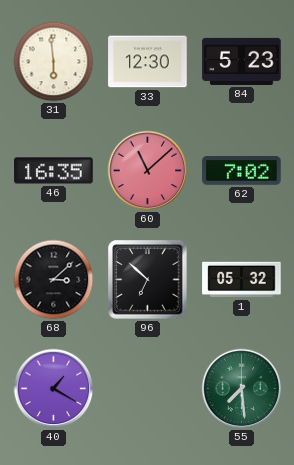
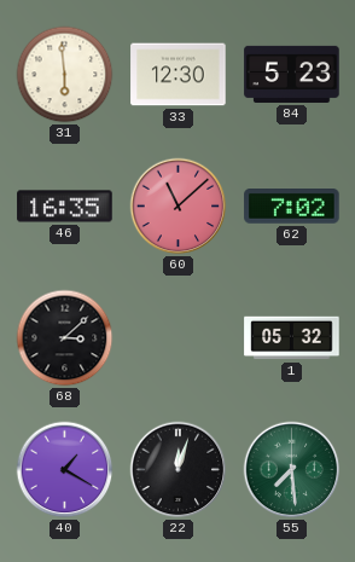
96: 6:52 -> none
22: none -> 12:03
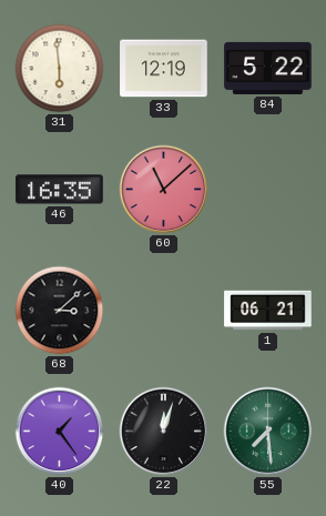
33: 12:30 -> 12:19
84: 5:23 -> 5:22
62: 7:02 -> none
1: 05:32 -> 06:21
40: 1:20 -> 1:24
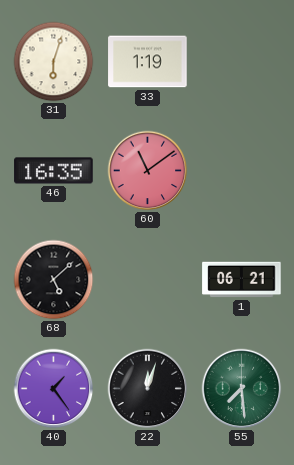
31: 5:59 -> 6:03
33: 12:19 -> 1:19
84: 5:22 -> none
60: 11:08 -> 11:09
68: 3:08 -> 5:08
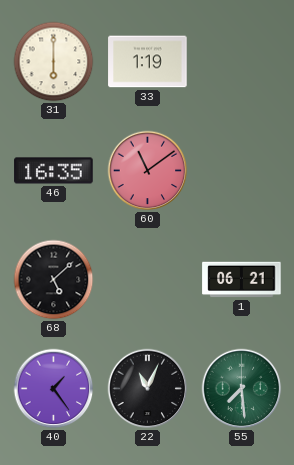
31: 6:03 -> 6:00
22: 12:03 -> 11:04
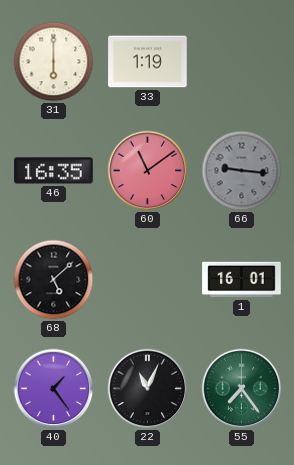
66: none -> 9:16
1: 06:21 -> 16:01
55: 7:29 -> 7:24
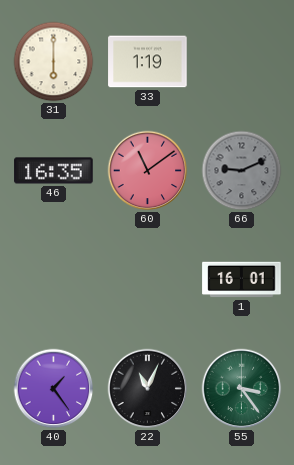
66: 9:16 -> 9:11
68: 5:08 -> none
55: 7:24 -> 3:24
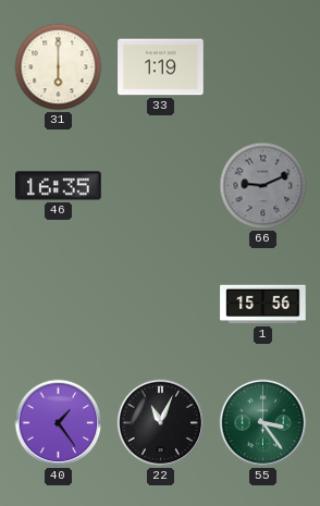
60: 11:09 -> none
1: 16:01 -> 15:56
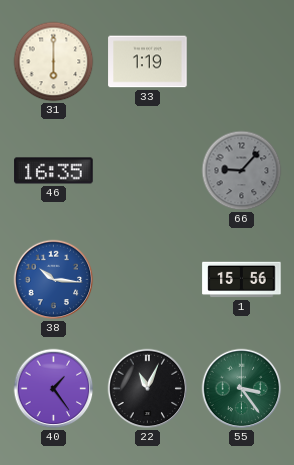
66: 9:11 -> 9:07
38: none -> 10:16
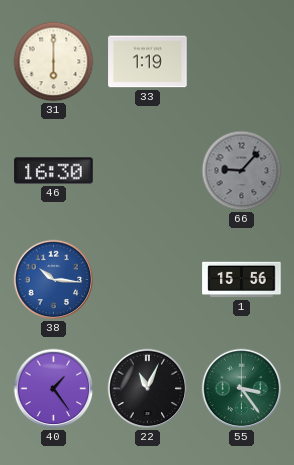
46: 16:35 -> 16:30
